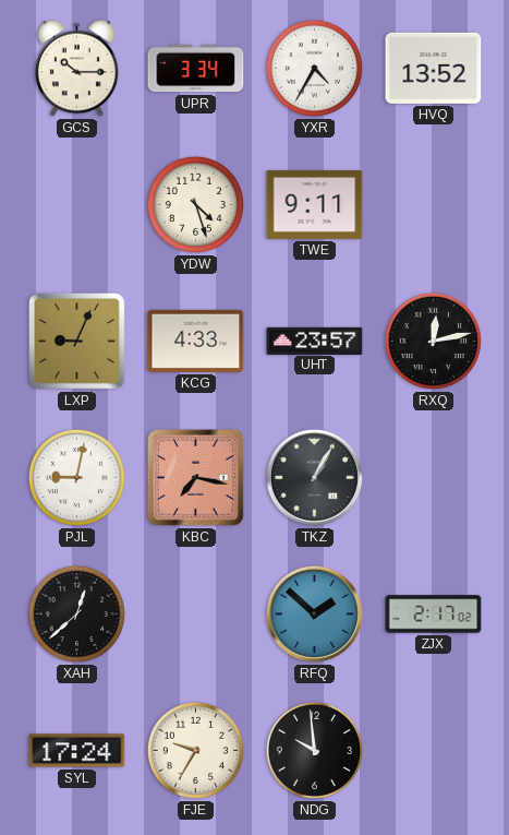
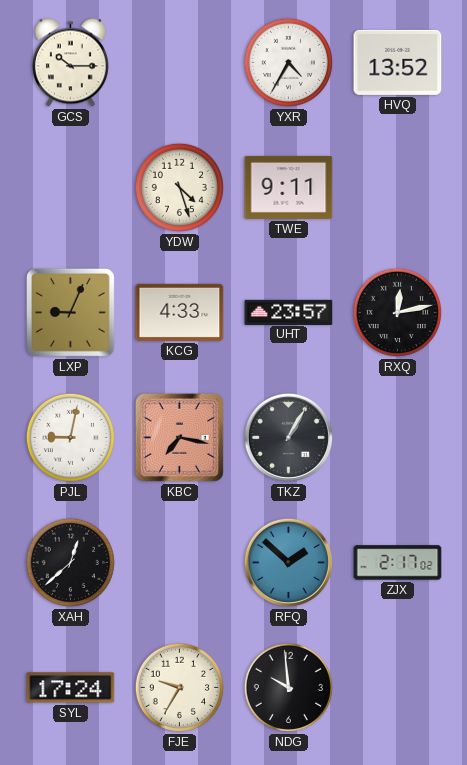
UPR: 3:34 -> none
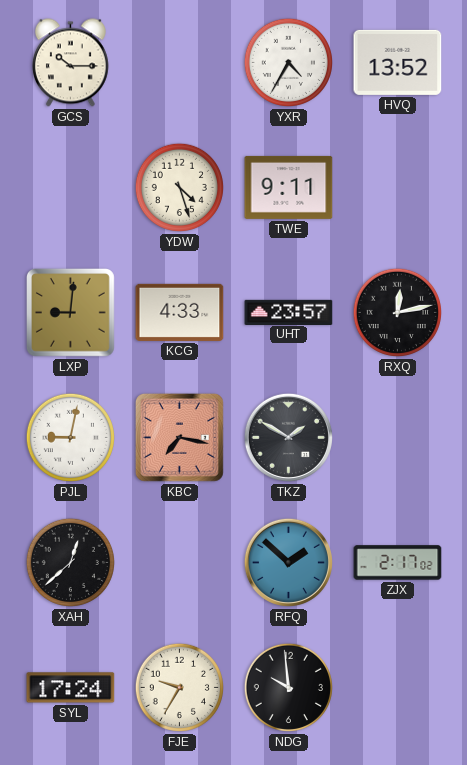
LXP: 9:04 -> 9:01
TKZ: 1:05 -> 1:50
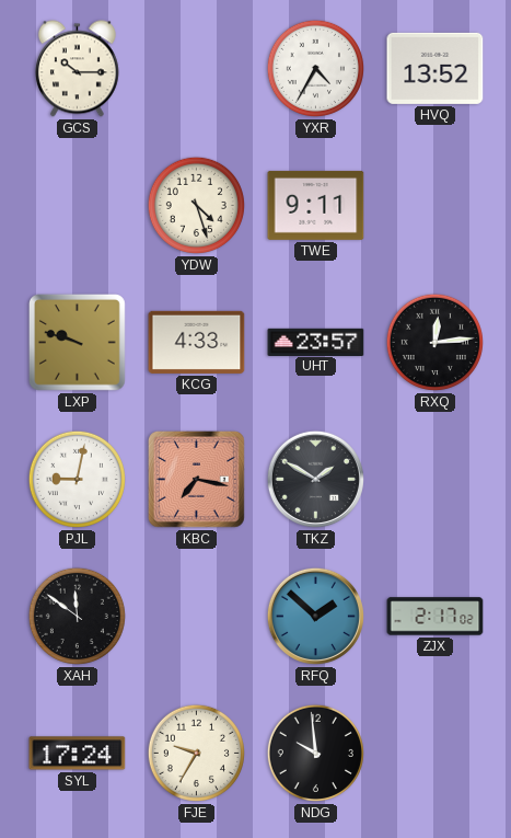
LXP: 9:01 -> 9:48
RXQ: 12:13 -> 12:14
XAH: 12:38 -> 11:51
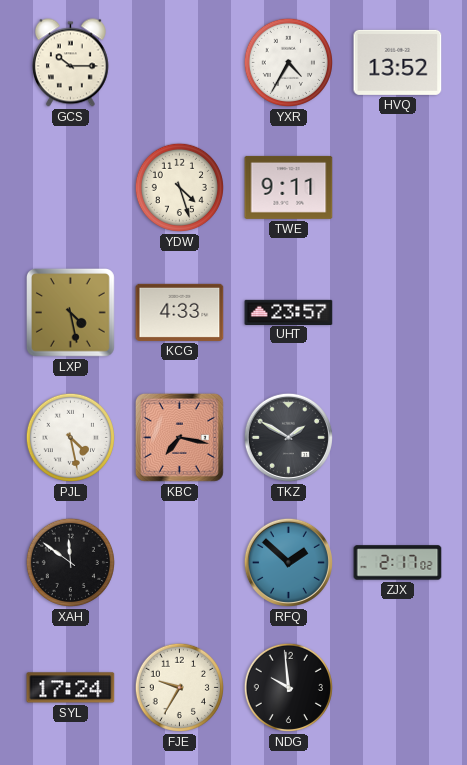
LXP: 9:48 -> 4:28
RXQ: 12:14 -> none
PJL: 9:02 -> 4:28
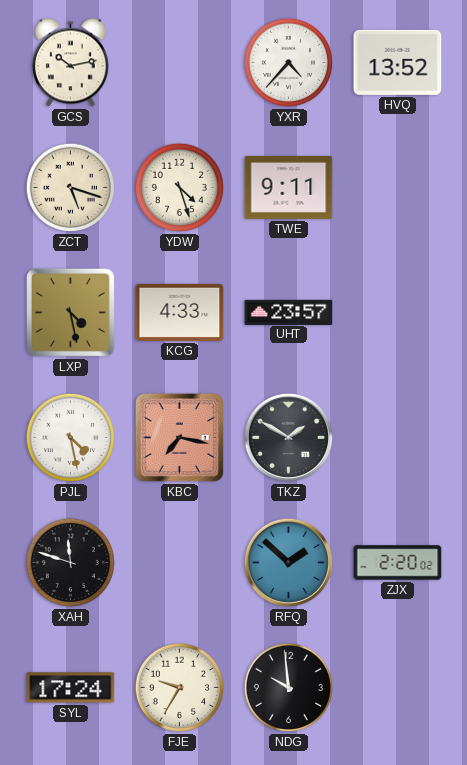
GCS: 10:15 -> 10:13
YXR: 4:35 -> 4:37
ZCT: none -> 5:18
XAH: 11:51 -> 11:48
ZJX: 2:17 -> 2:20
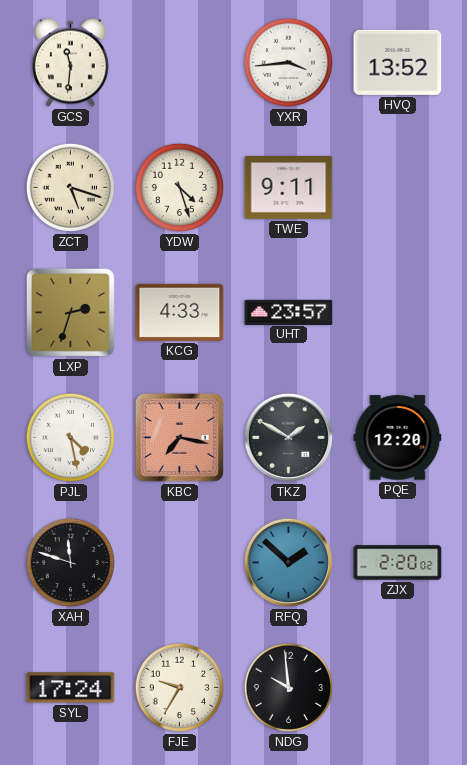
GCS: 10:13 -> 11:31
YXR: 4:37 -> 3:44
LXP: 4:28 -> 2:33
PQE: none -> 12:20
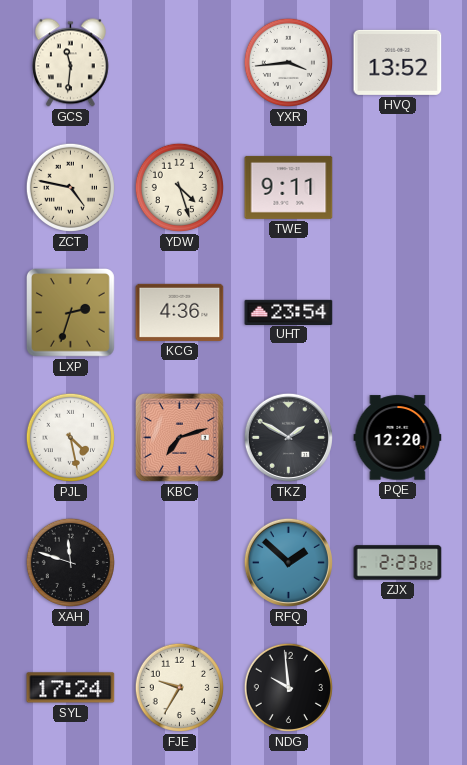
ZCT: 5:18 -> 4:47
KCG: 4:33 -> 4:36
UHT: 23:57 -> 23:54
KBC: 7:17 -> 7:12
ZJX: 2:20 -> 2:23
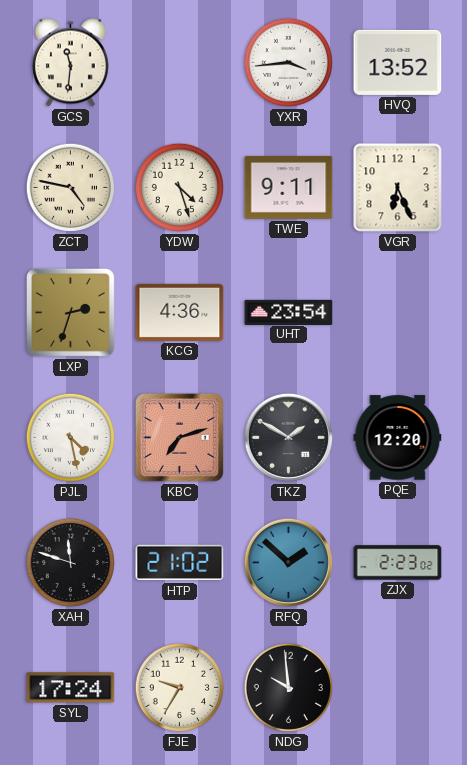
VGR: none -> 6:26
HTP: none -> 21:02
